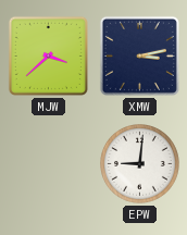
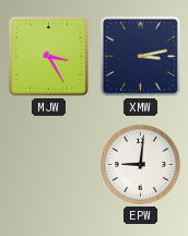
MJW: 3:38 -> 3:25
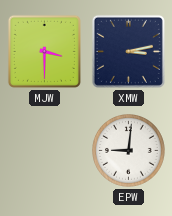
MJW: 3:25 -> 3:30
